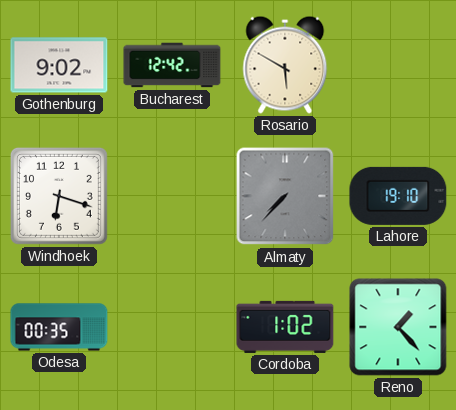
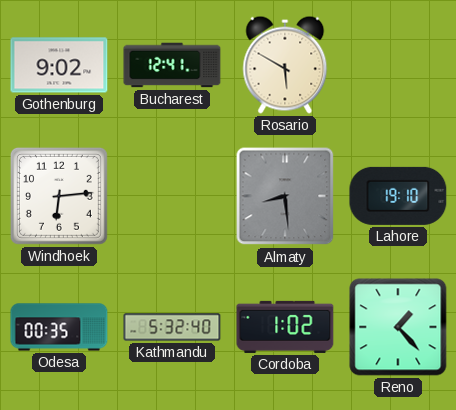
Bucharest: 12:42 -> 12:41
Windhoek: 6:18 -> 6:14
Almaty: 7:37 -> 8:29
Kathmandu: none -> 5:32
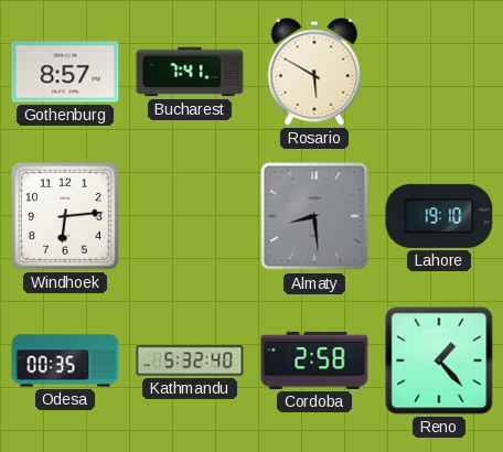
Gothenburg: 9:02 -> 8:57
Bucharest: 12:41 -> 7:41
Cordoba: 1:02 -> 2:58
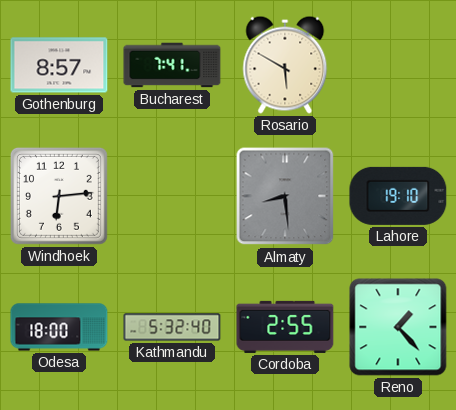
Odesa: 00:35 -> 18:00
Cordoba: 2:58 -> 2:55
